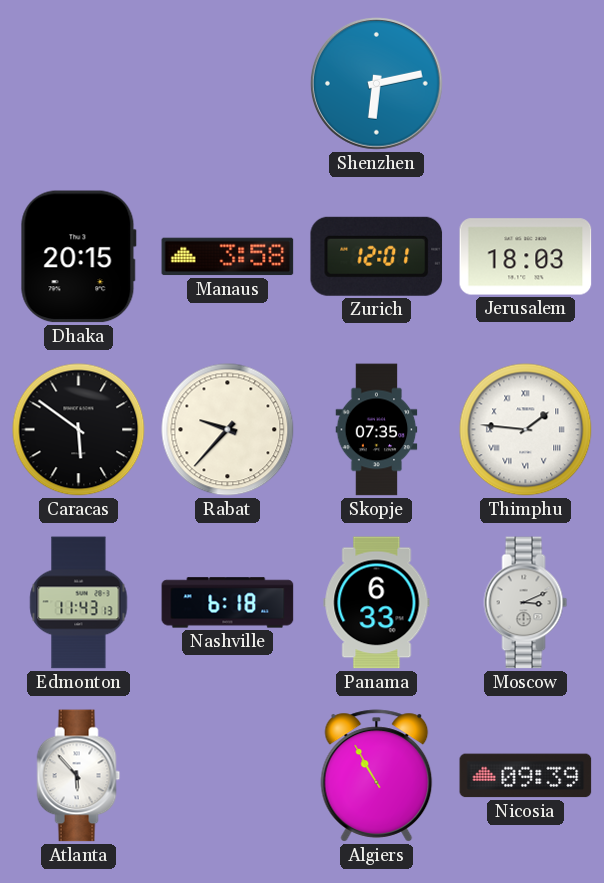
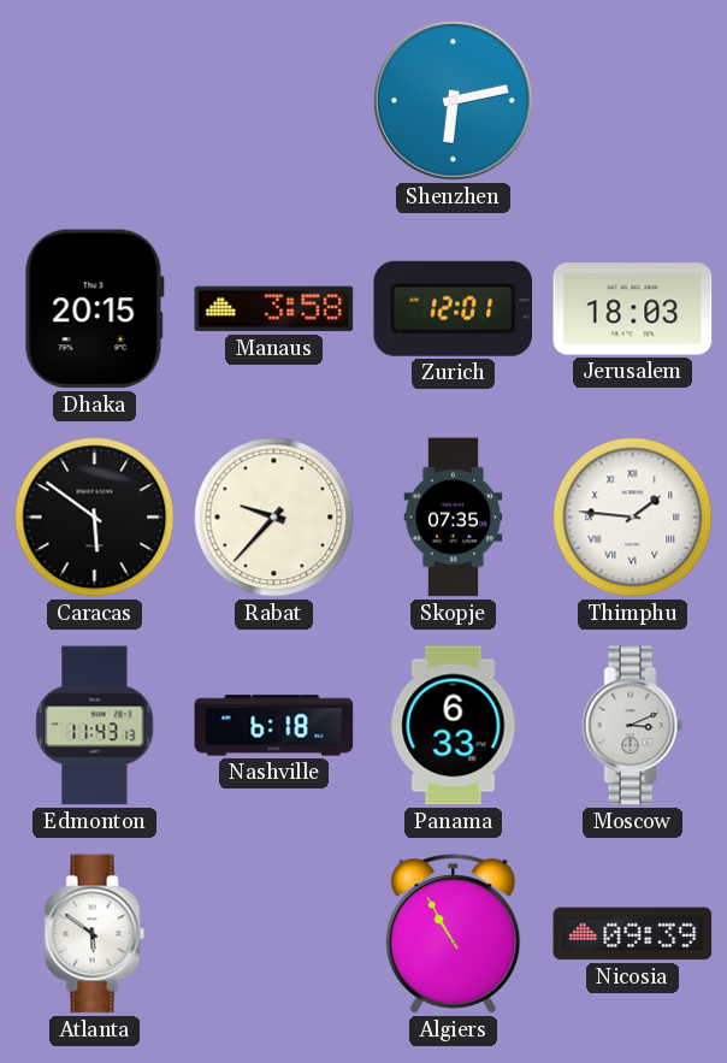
Atlanta: 5:53 -> 5:51
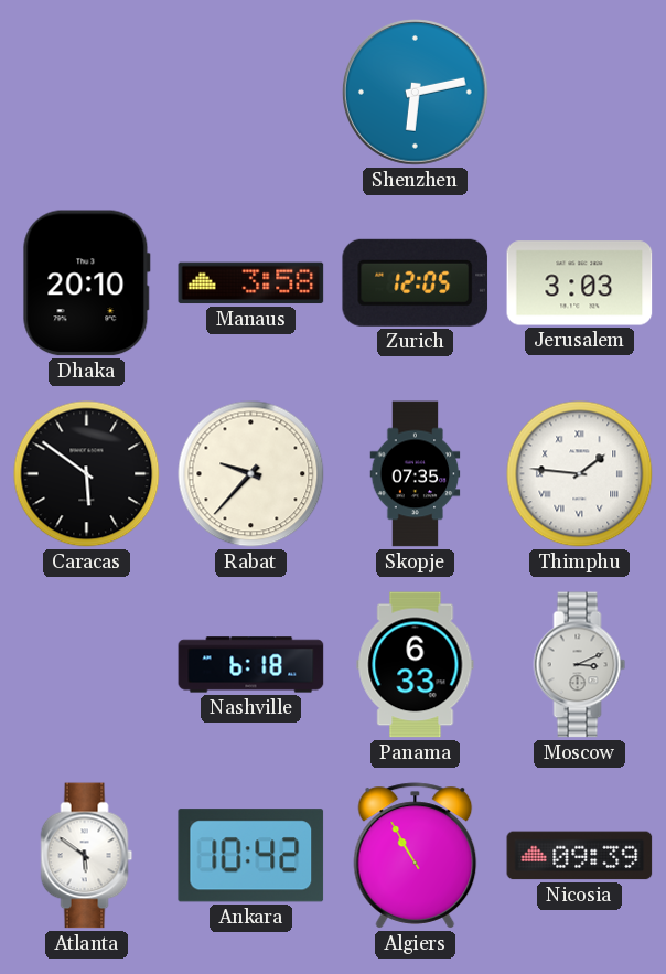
Dhaka: 20:15 -> 20:10
Zurich: 12:01 -> 12:05
Jerusalem: 18:03 -> 3:03
Edmonton: 11:43 -> none
Ankara: none -> 10:42
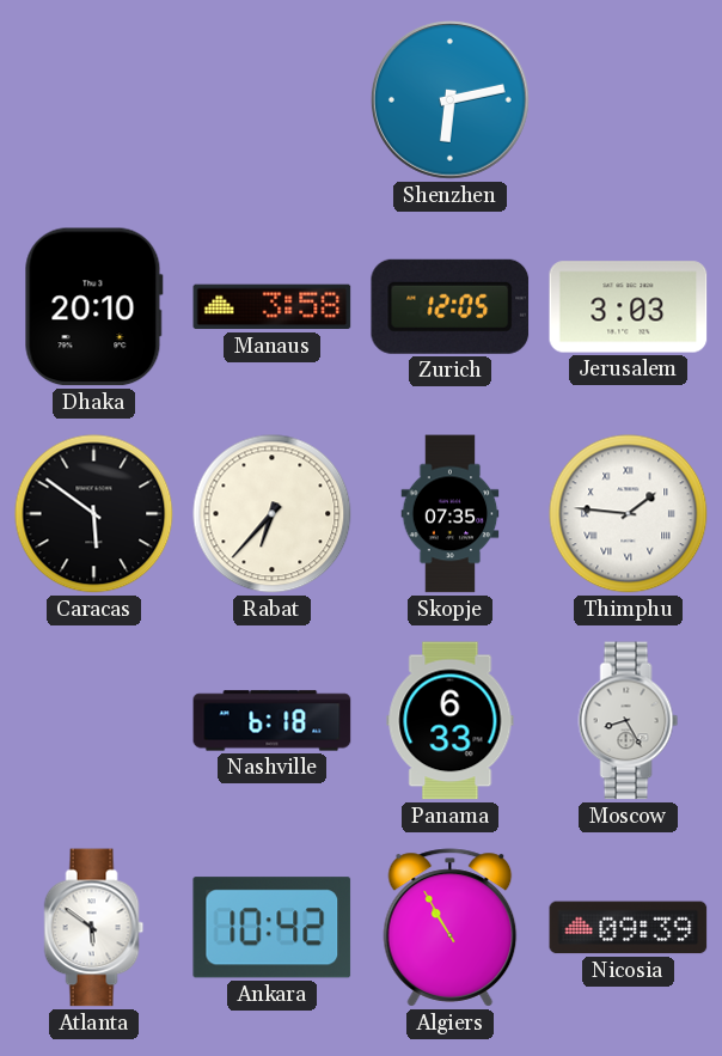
Rabat: 9:37 -> 6:37
Moscow: 3:11 -> 8:25
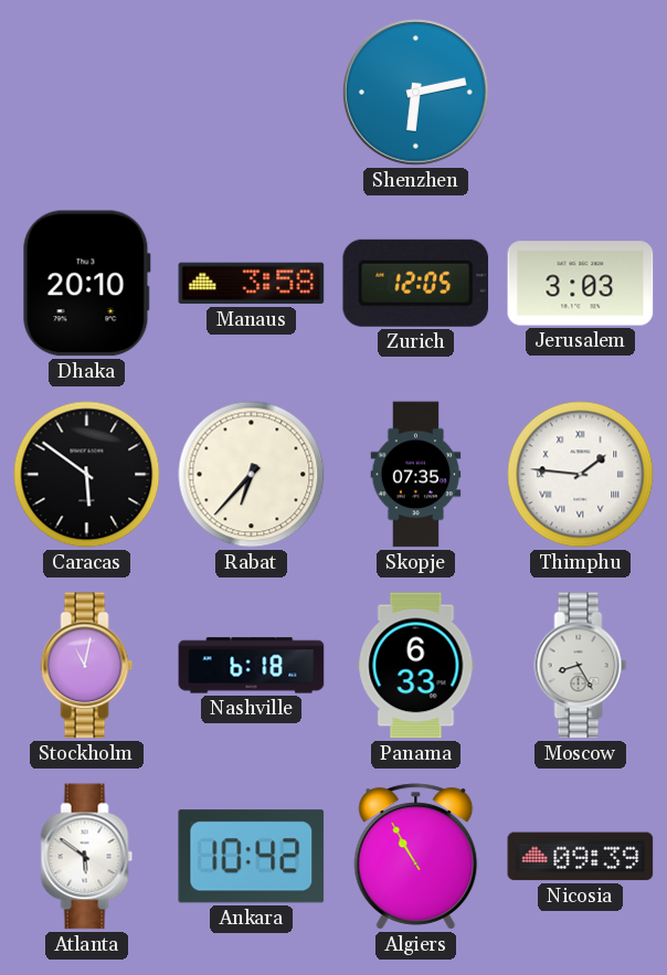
Stockholm: none -> 11:02
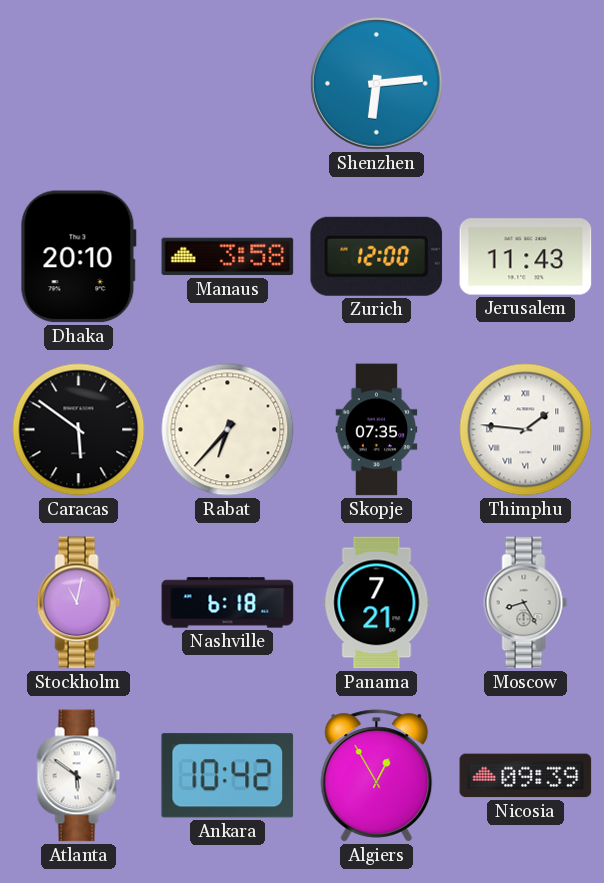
Shenzhen: 6:13 -> 6:14
Zurich: 12:05 -> 12:00
Jerusalem: 3:03 -> 11:43
Panama: 6:33 -> 7:21
Algiers: 10:55 -> 12:55
